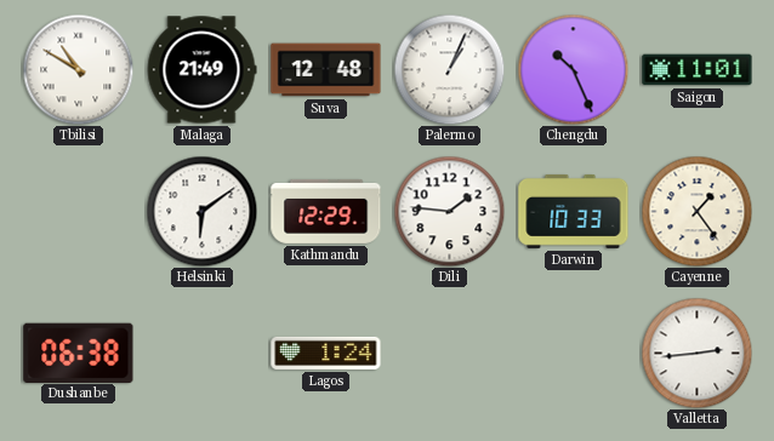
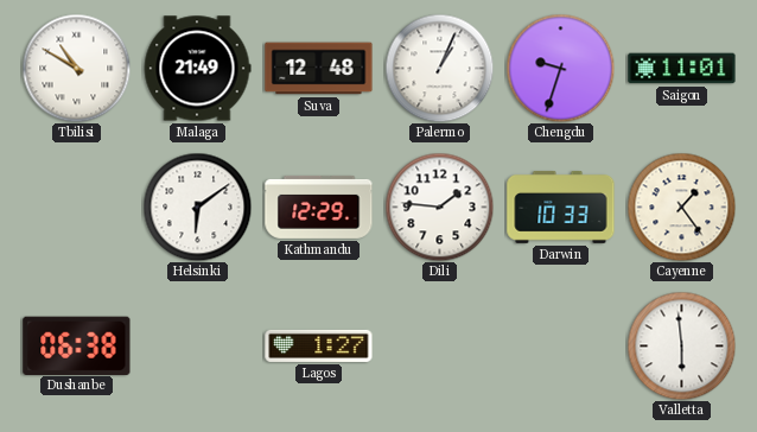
Chengdu: 10:26 -> 9:33
Lagos: 1:24 -> 1:27
Valletta: 2:44 -> 5:59
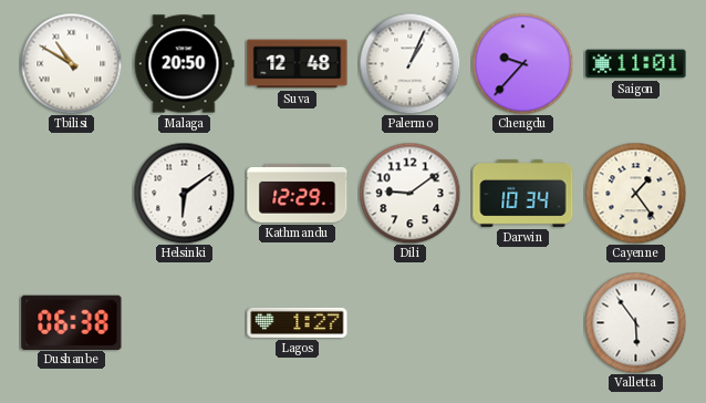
Malaga: 21:49 -> 20:50
Chengdu: 9:33 -> 9:37
Dili: 1:46 -> 9:09
Darwin: 10:33 -> 10:34
Valletta: 5:59 -> 5:54
